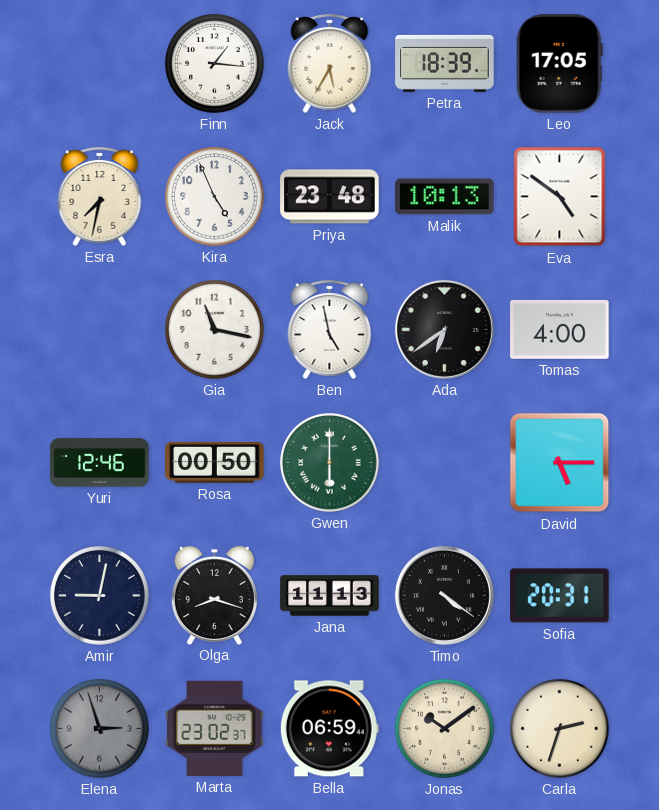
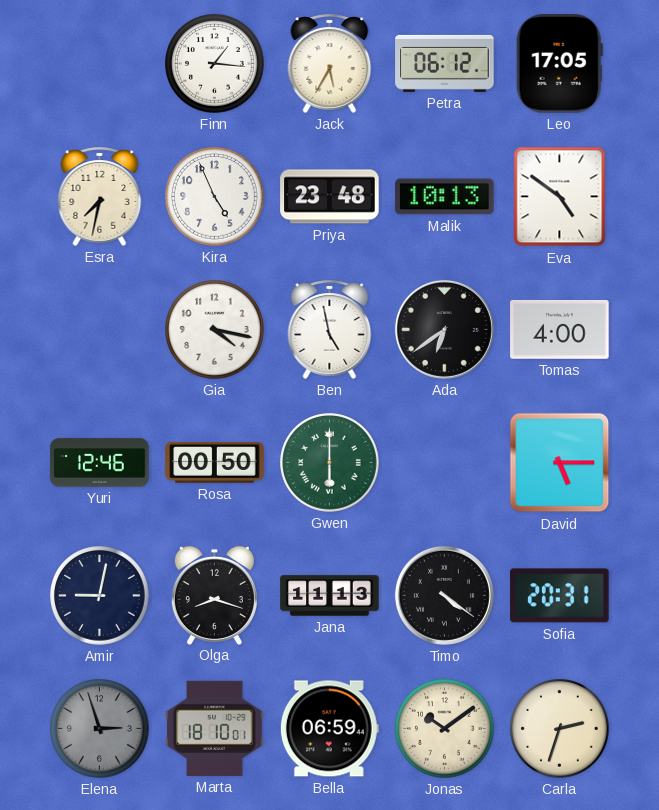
Petra: 18:39 -> 06:12
Gia: 11:17 -> 4:17
Marta: 23:02 -> 18:10
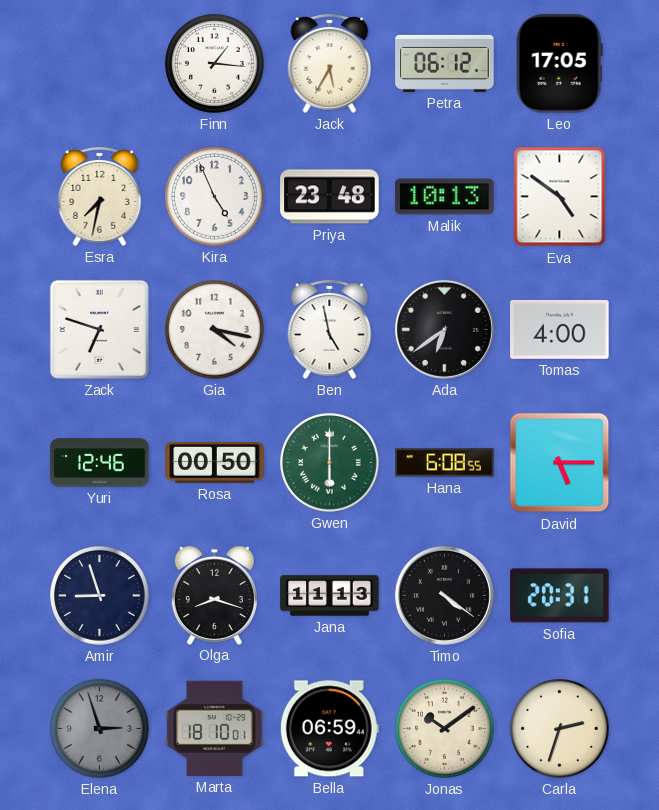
Zack: none -> 6:48
Hana: none -> 6:08
Amir: 9:02 -> 8:57
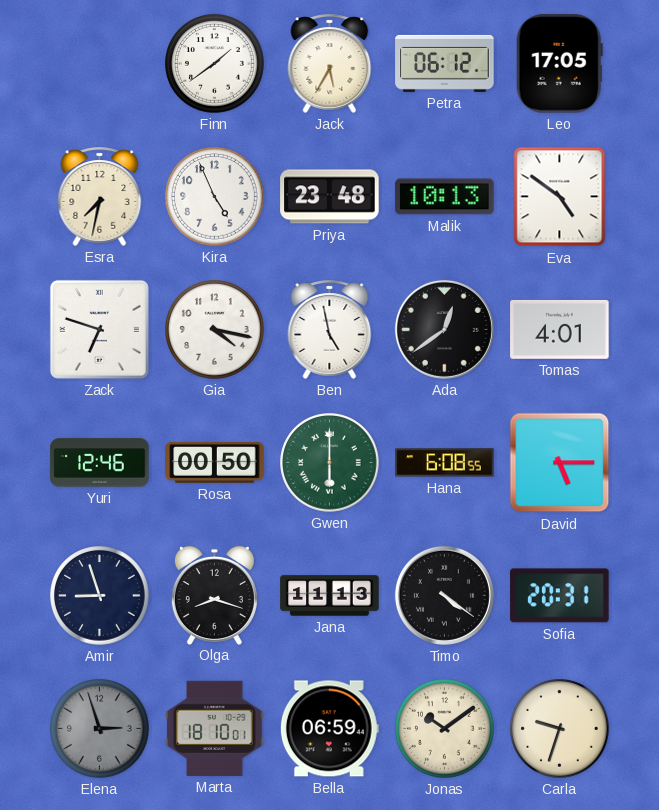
Finn: 1:16 -> 1:39
Ada: 6:39 -> 12:39
Tomas: 4:00 -> 4:01
Carla: 2:33 -> 9:33
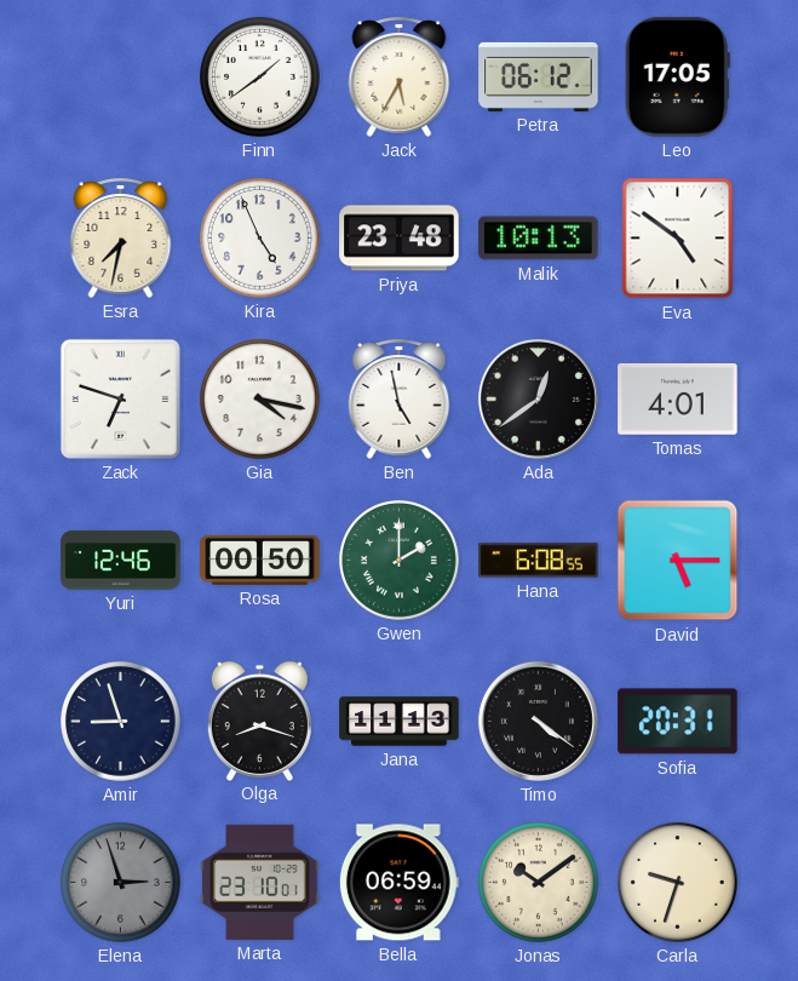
Gwen: 6:00 -> 2:00
Marta: 18:10 -> 23:10
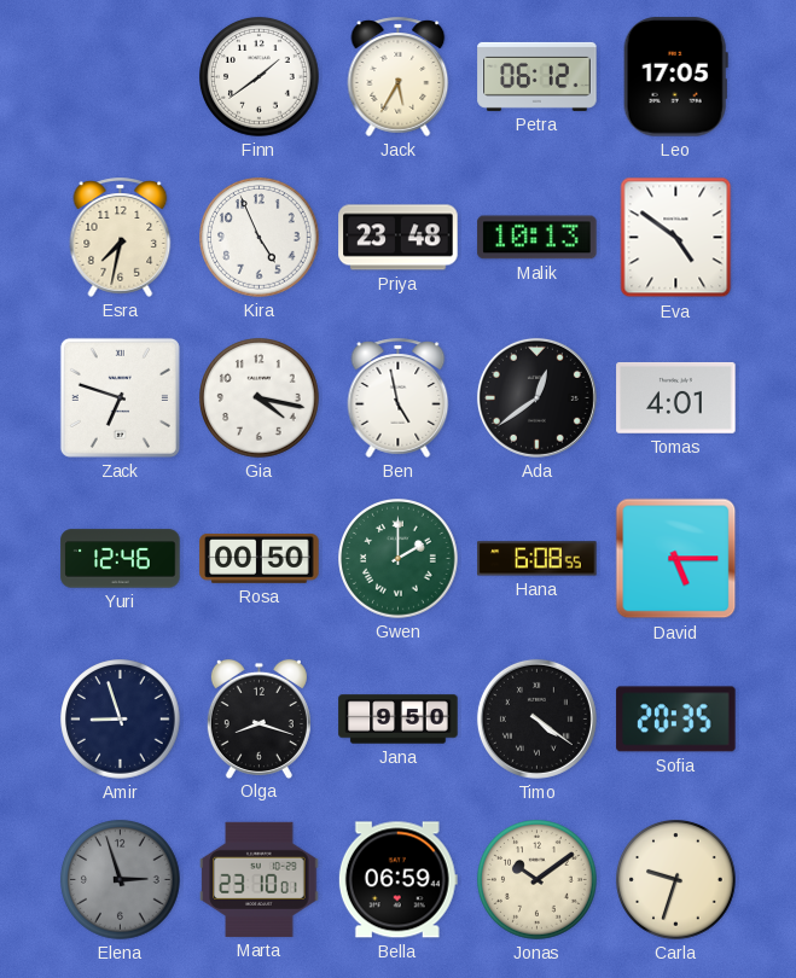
Jana: 11:13 -> 9:50
Sofia: 20:31 -> 20:35
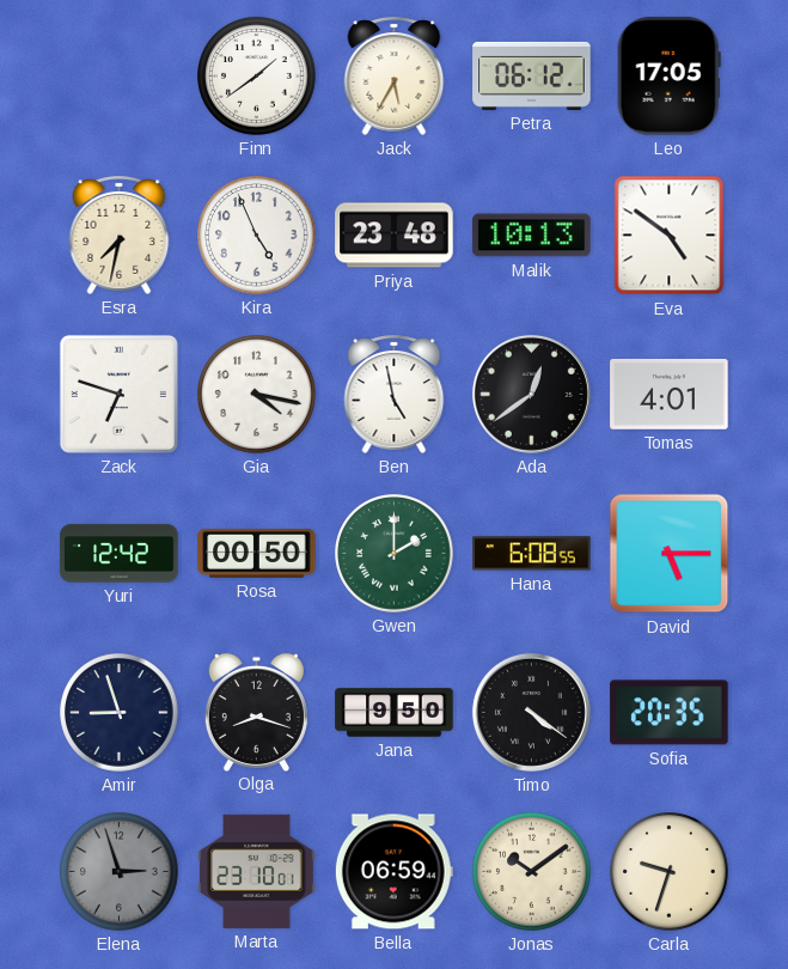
Yuri: 12:46 -> 12:42
